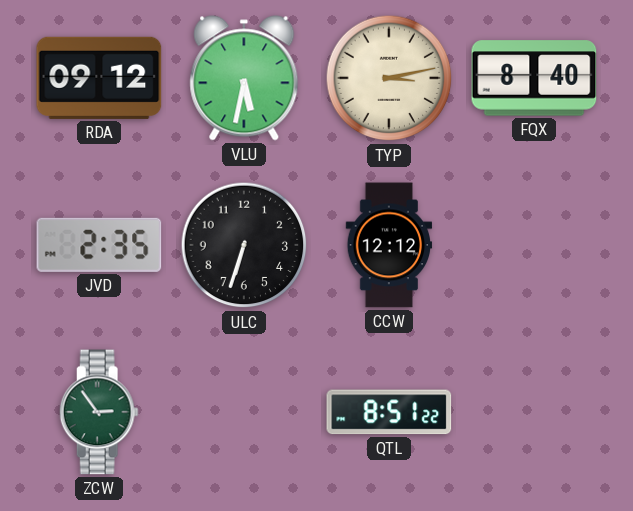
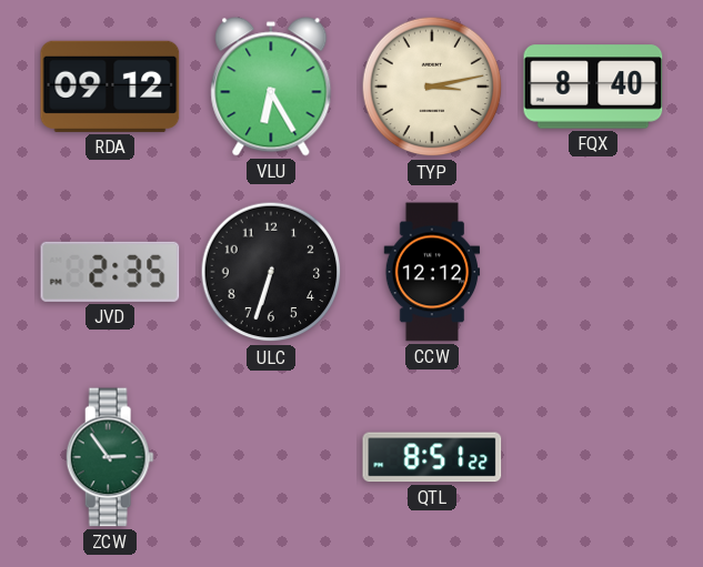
VLU: 5:32 -> 6:25
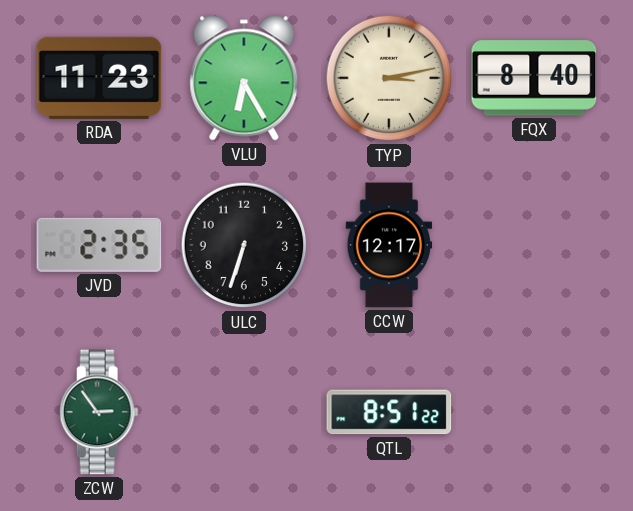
RDA: 09:12 -> 11:23
CCW: 12:12 -> 12:17
